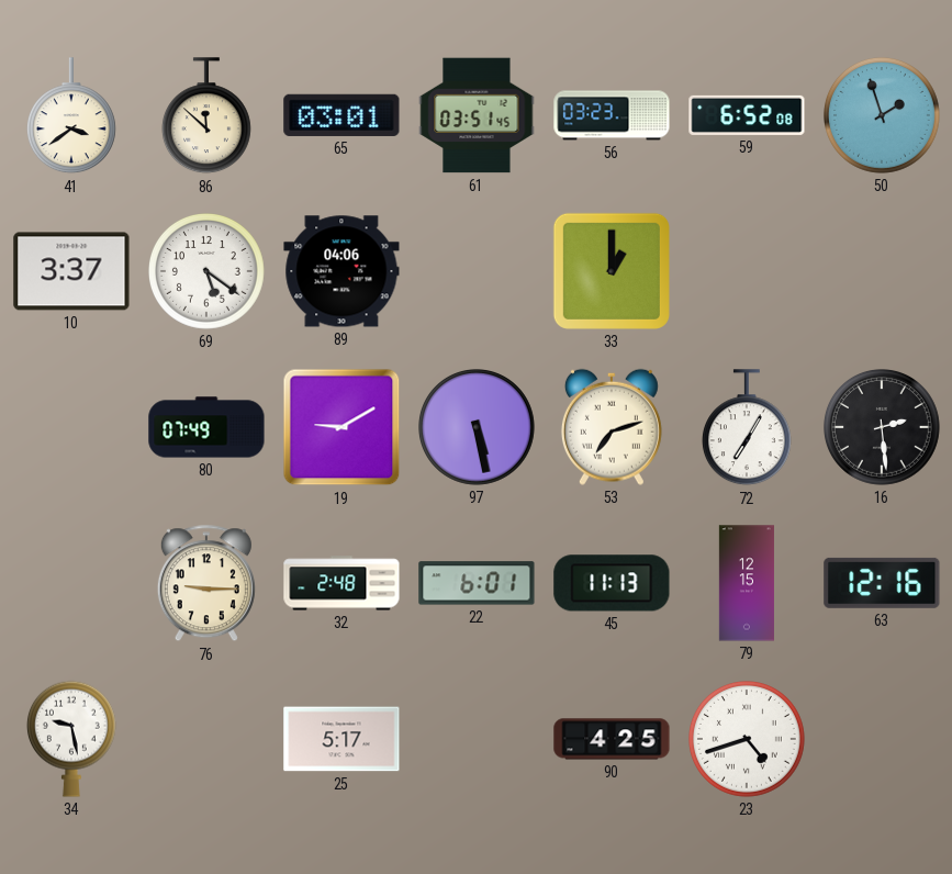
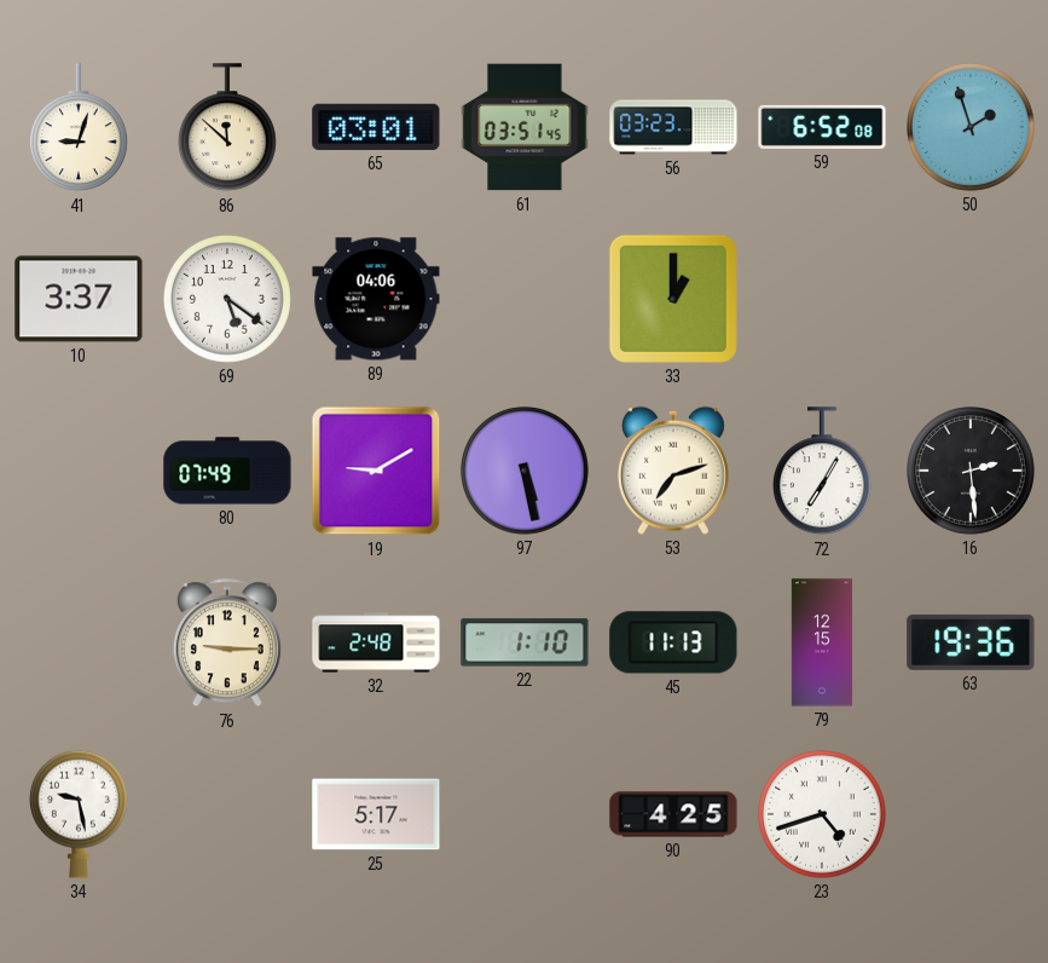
41: 3:39 -> 9:03
22: 6:01 -> 1:10
63: 12:16 -> 19:36
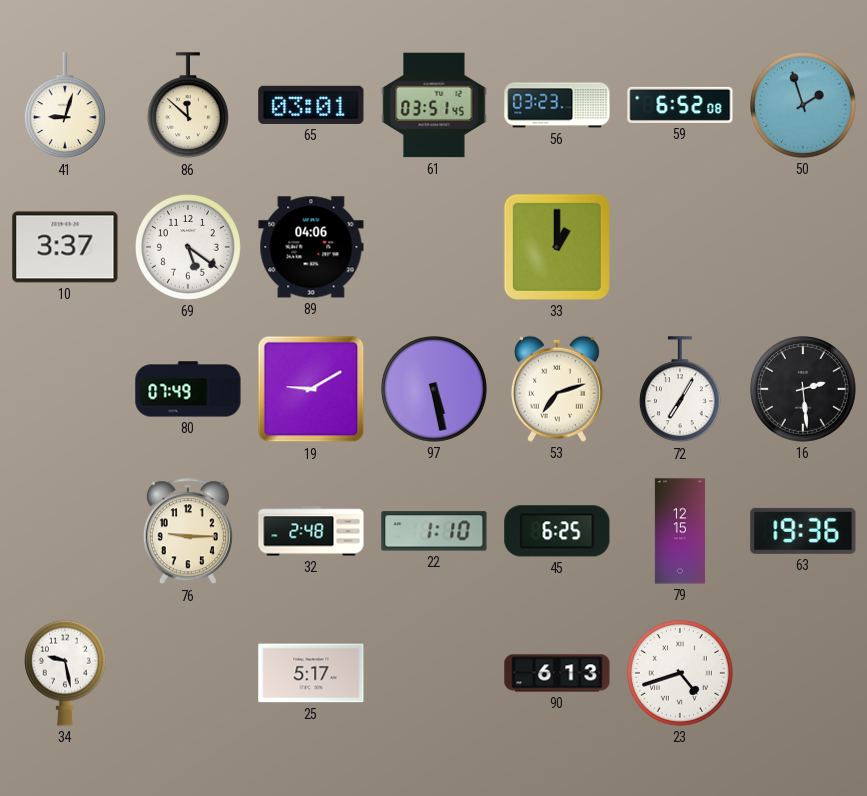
45: 11:13 -> 6:25
90: 4:25 -> 6:13
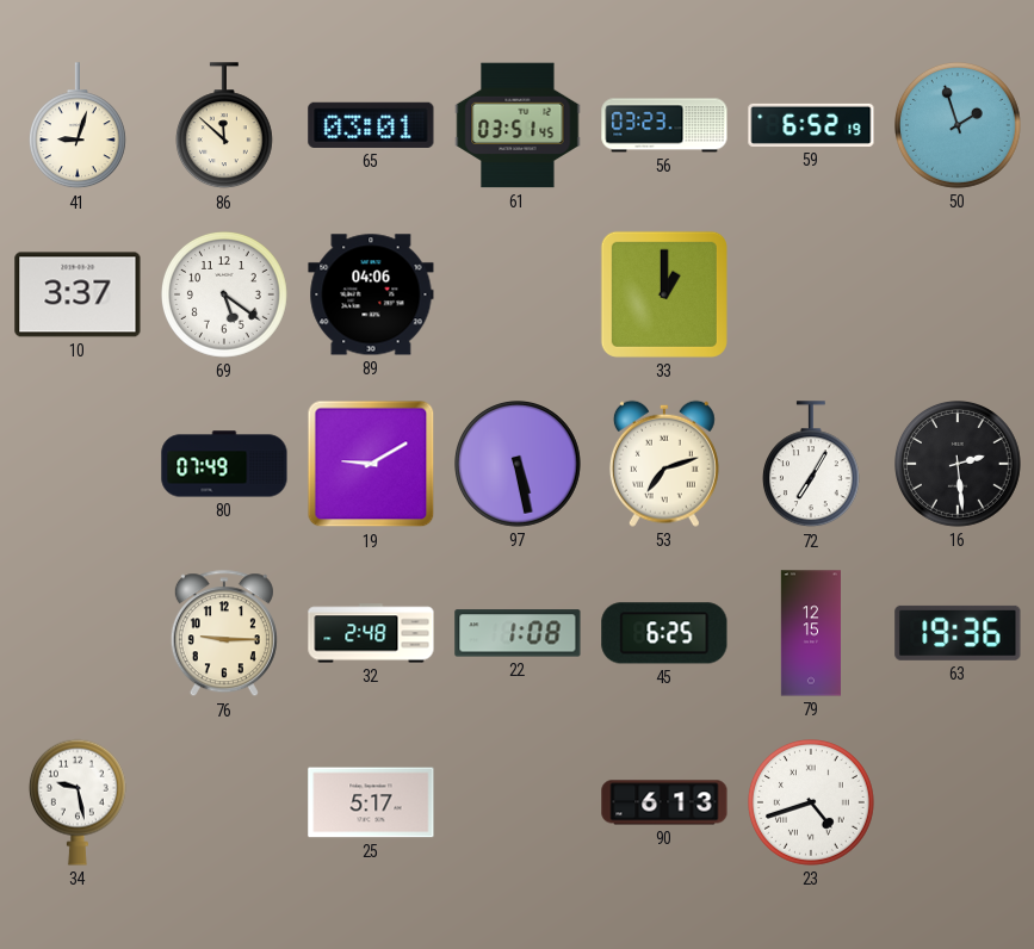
59: 6:52:08 -> 6:52:19
22: 1:10 -> 1:08
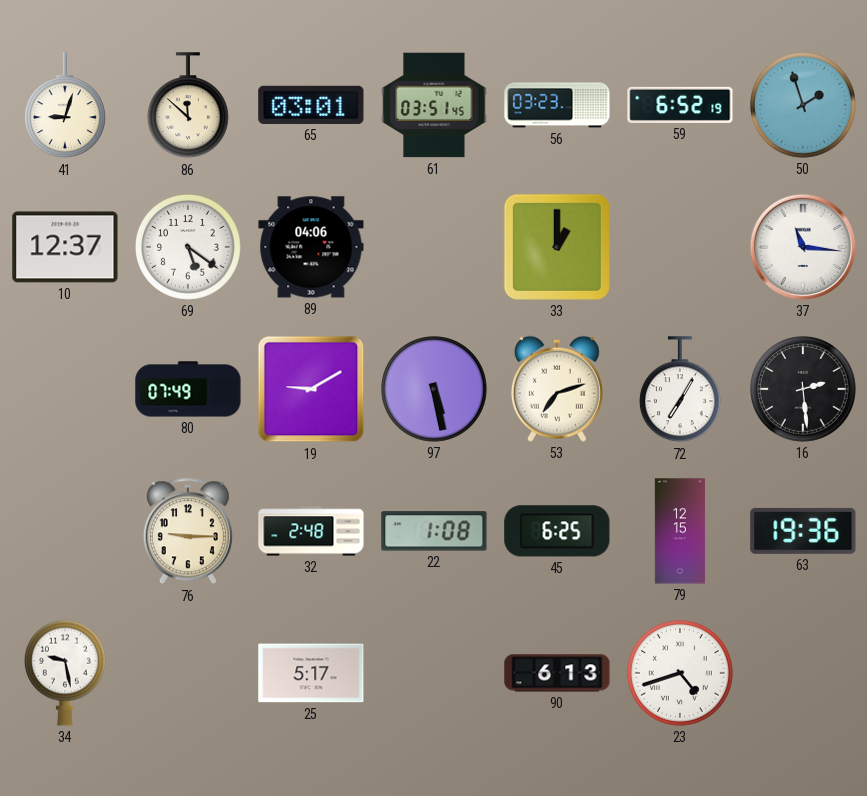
10: 3:37 -> 12:37
37: none -> 11:16
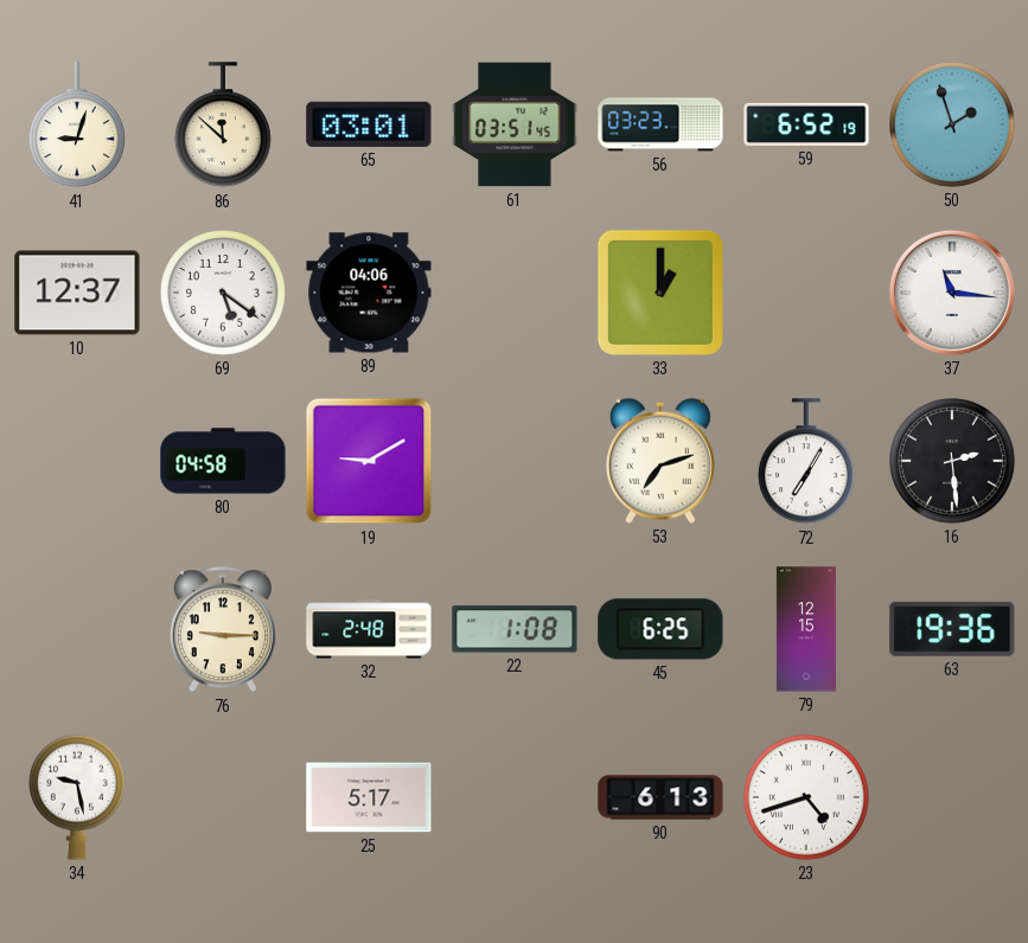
80: 07:49 -> 04:58
97: 5:28 -> none
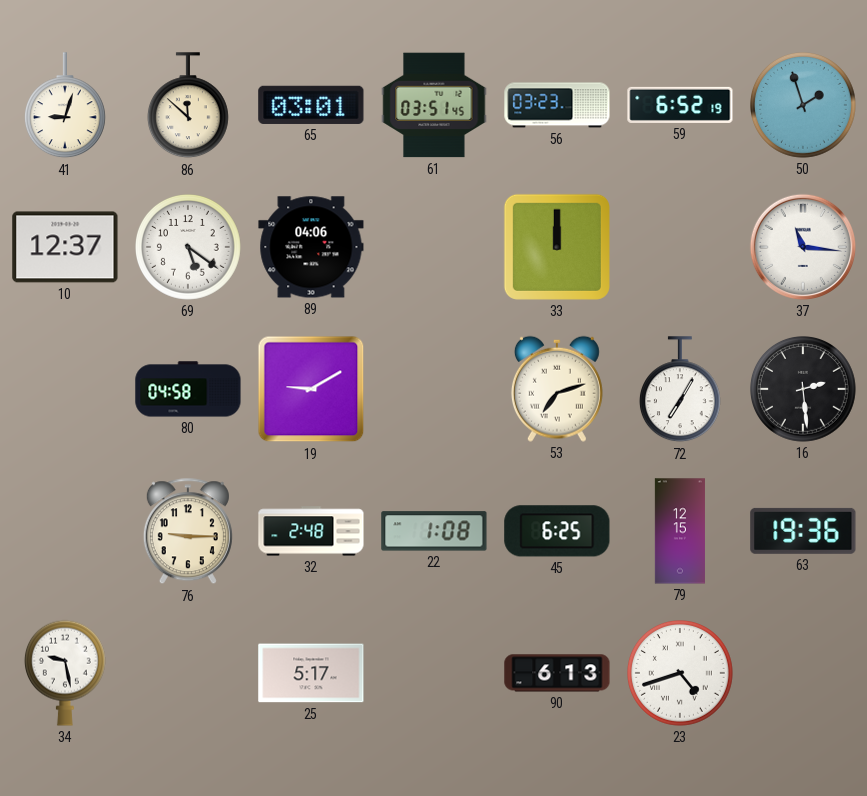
33: 1:00 -> 12:00
